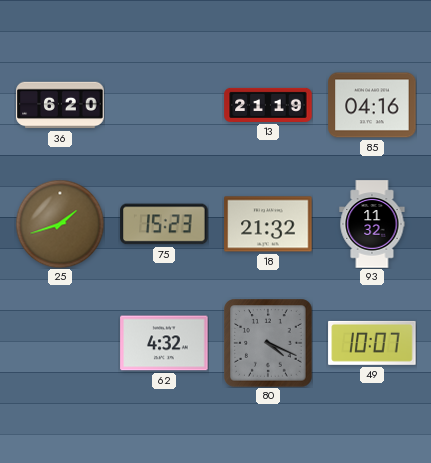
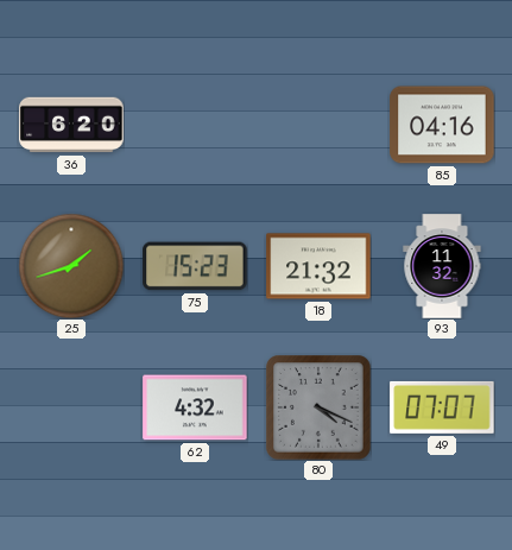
13: 21:19 -> none
49: 10:07 -> 07:07
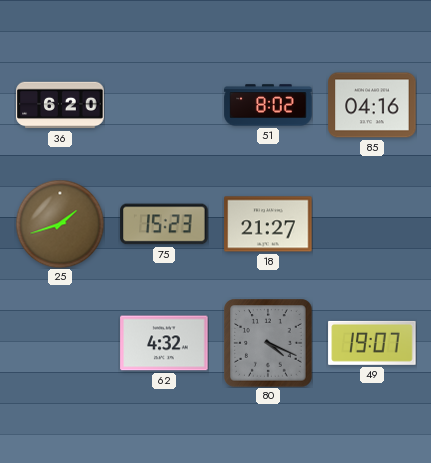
51: none -> 8:02
18: 21:32 -> 21:27
93: 11:32 -> none
49: 07:07 -> 19:07
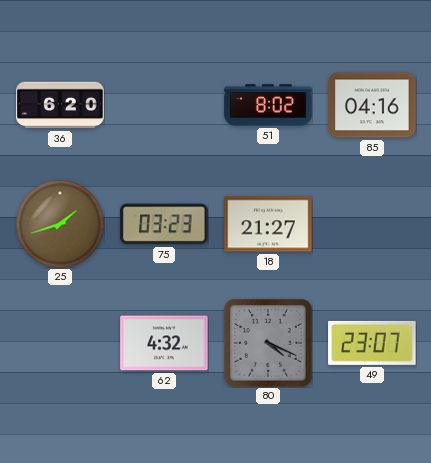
75: 15:23 -> 03:23
49: 19:07 -> 23:07
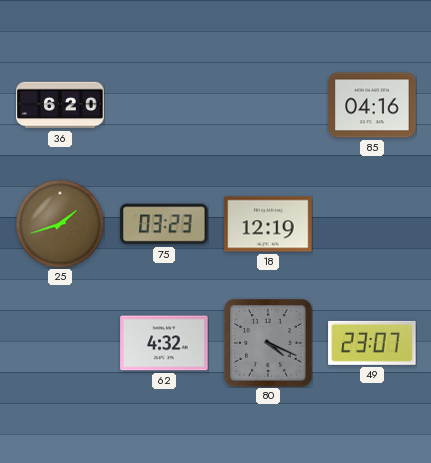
51: 8:02 -> none
18: 21:27 -> 12:19
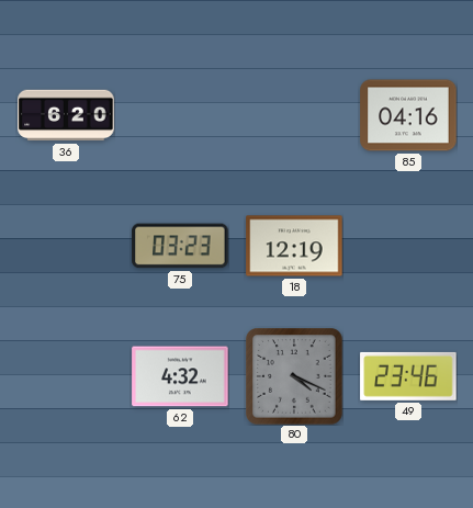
25: 1:42 -> none
49: 23:07 -> 23:46
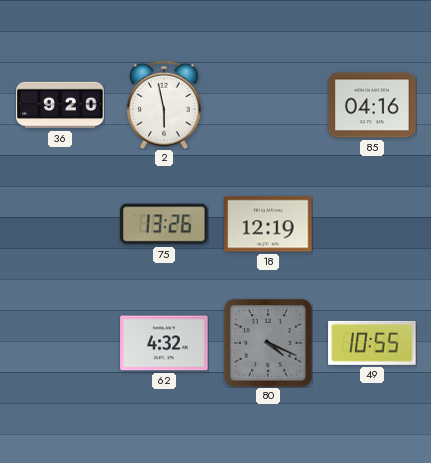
36: 6:20 -> 9:20
2: none -> 5:58
75: 03:23 -> 13:26
49: 23:46 -> 10:55
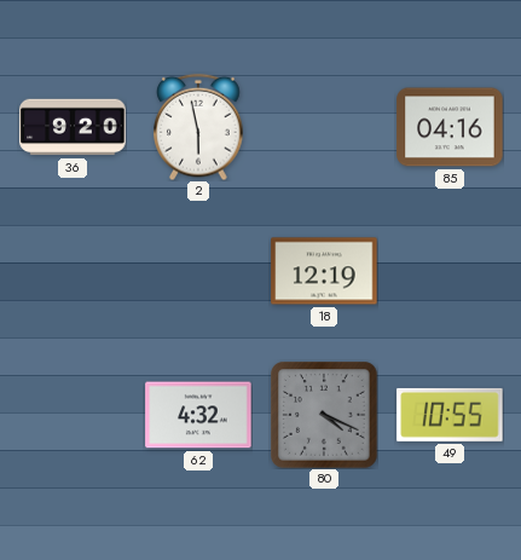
75: 13:26 -> none
